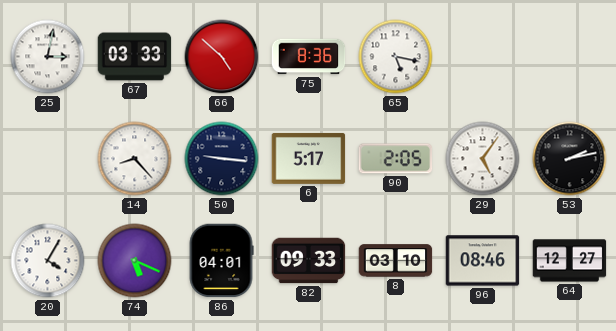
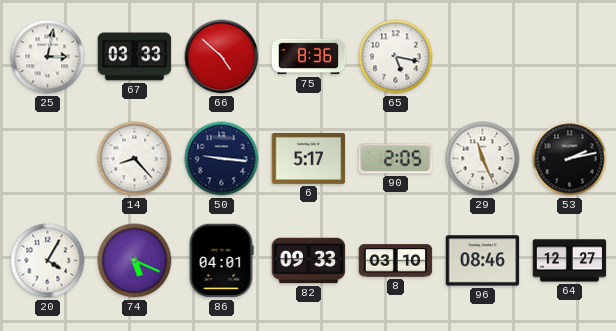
29: 5:06 -> 11:26
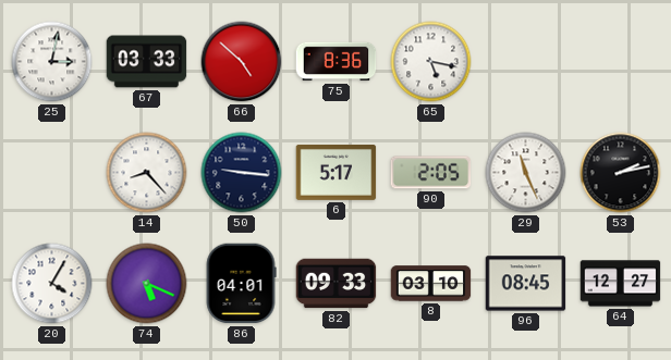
96: 08:46 -> 08:45
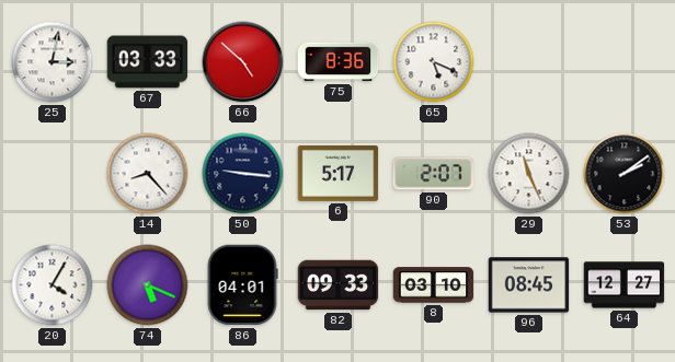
65: 5:17 -> 5:19
90: 2:05 -> 2:07
53: 2:13 -> 2:09
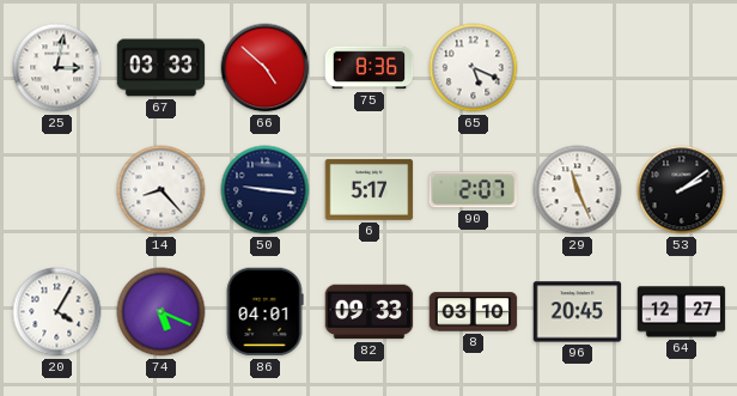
96: 08:45 -> 20:45
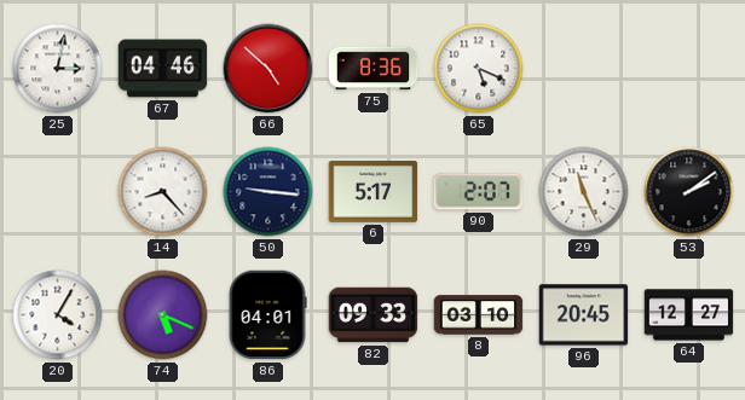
67: 03:33 -> 04:46
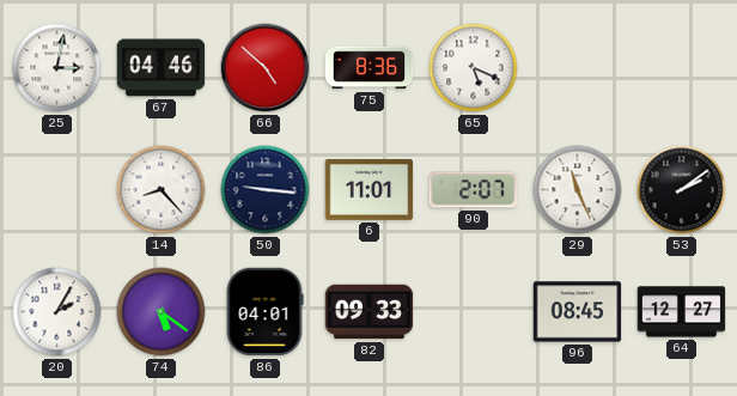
6: 5:17 -> 11:01
20: 4:05 -> 2:05
74: 5:19 -> 5:21
8: 03:10 -> none
96: 20:45 -> 08:45
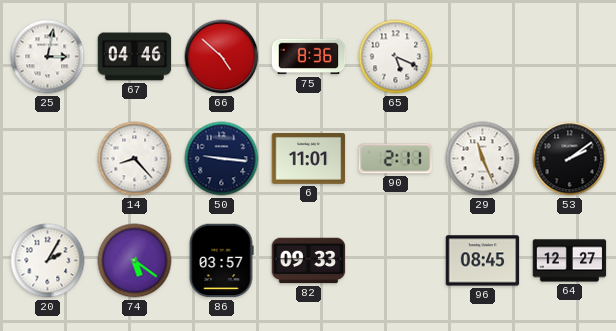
90: 2:07 -> 2:11
86: 04:01 -> 03:57
